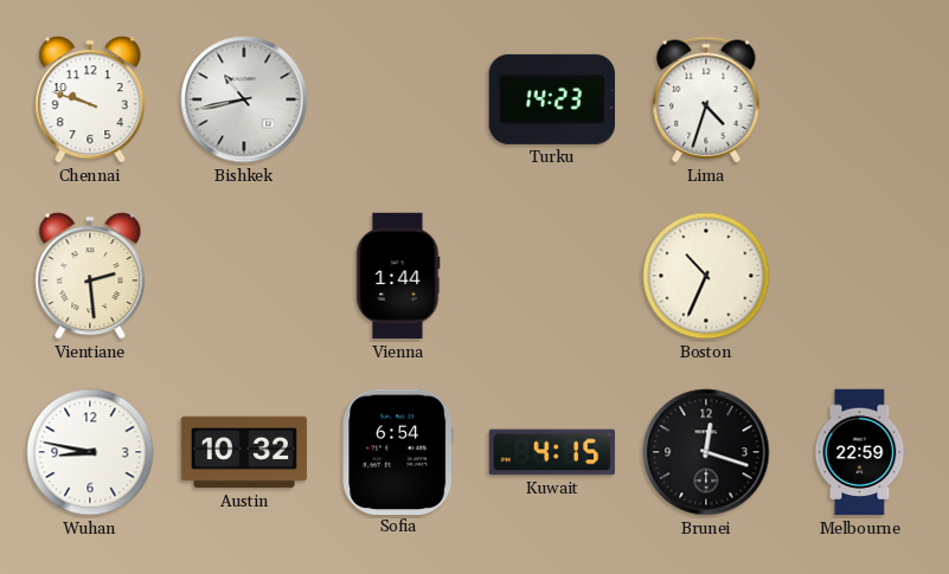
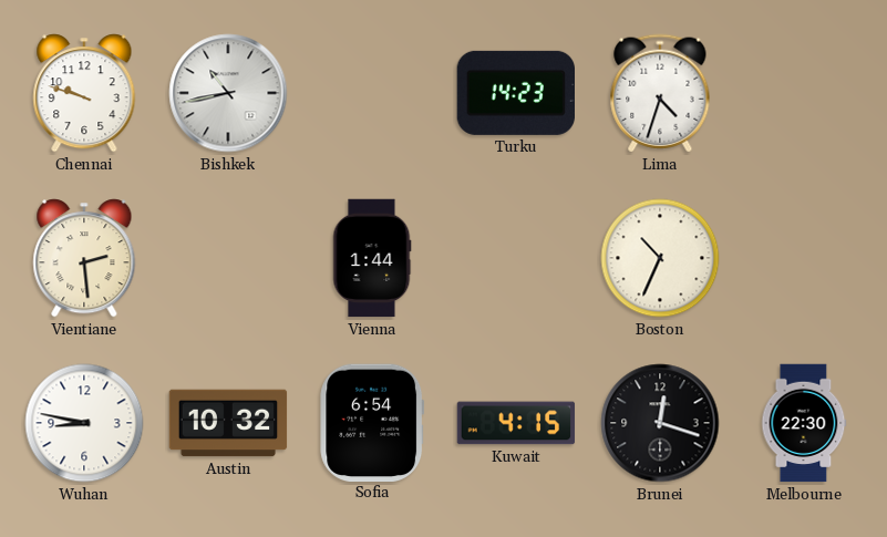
Melbourne: 22:59 -> 22:30
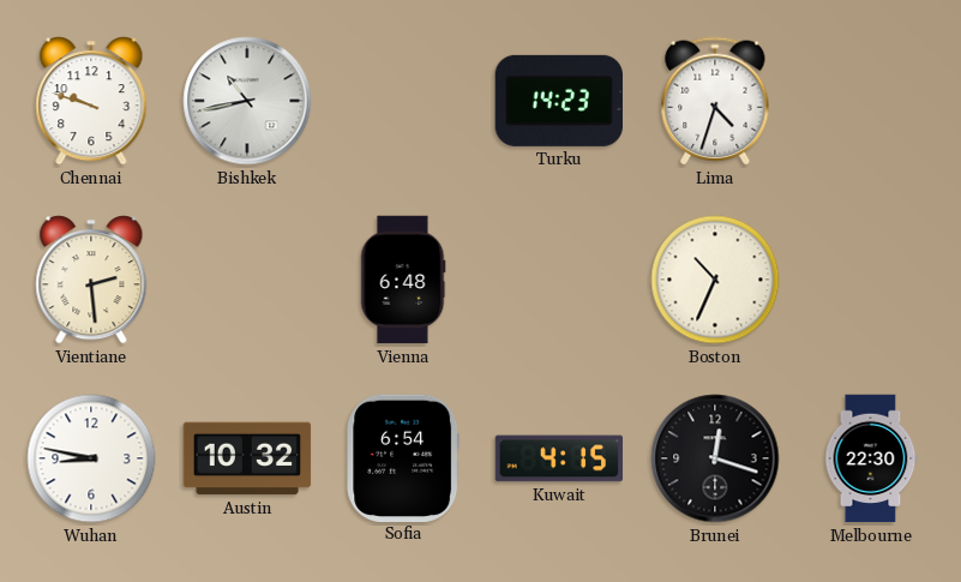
Vienna: 1:44 -> 6:48
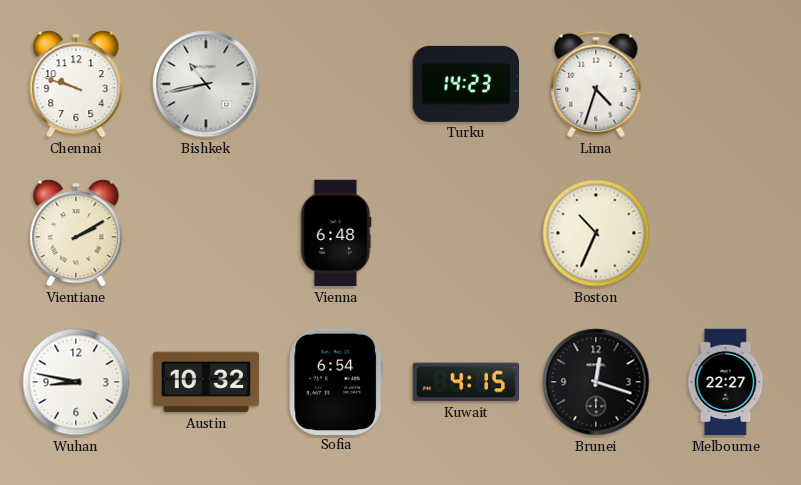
Vientiane: 2:29 -> 2:10
Melbourne: 22:30 -> 22:27
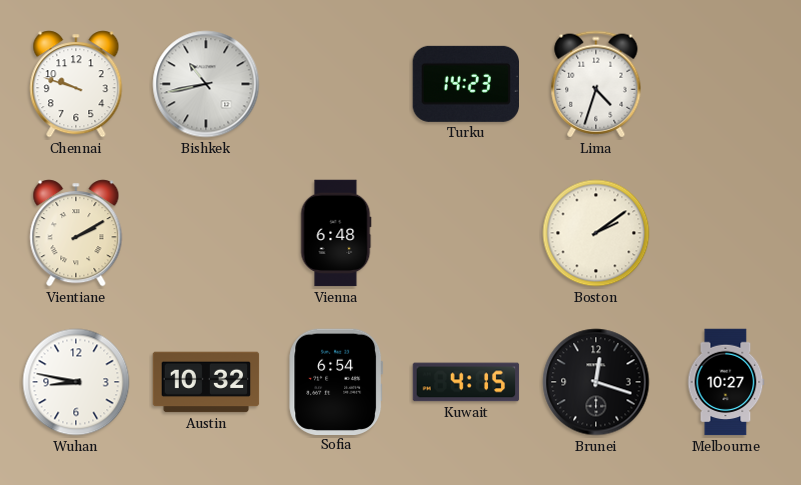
Boston: 10:34 -> 2:09
Melbourne: 22:27 -> 10:27
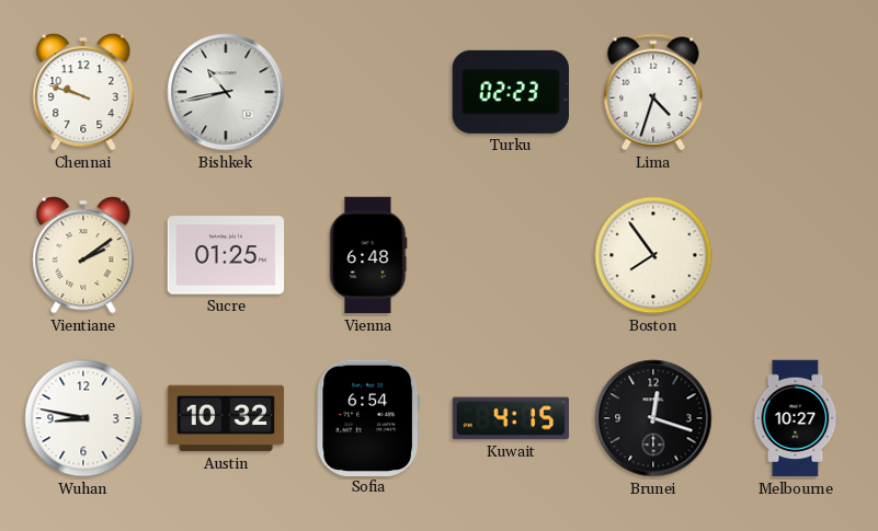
Turku: 14:23 -> 02:23
Vientiane: 2:10 -> 2:09
Sucre: none -> 01:25
Boston: 2:09 -> 7:54
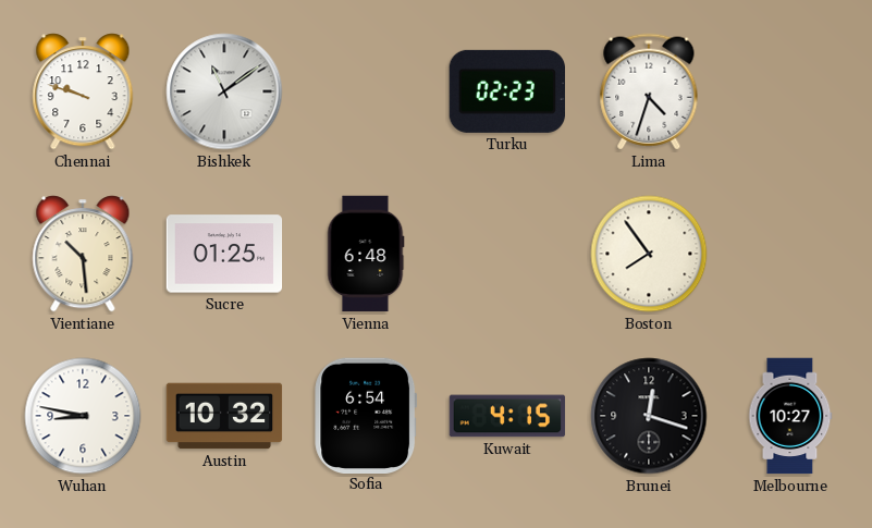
Bishkek: 10:43 -> 11:09
Vientiane: 2:09 -> 10:29
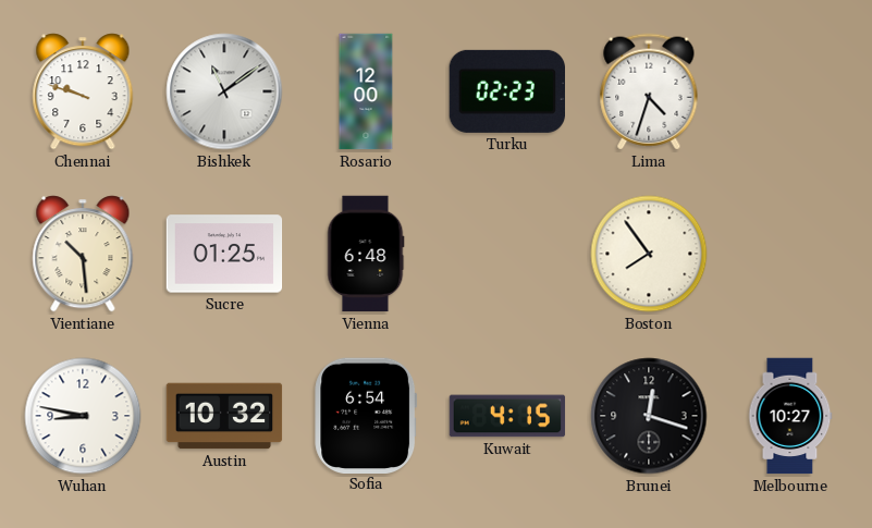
Rosario: none -> 12:00
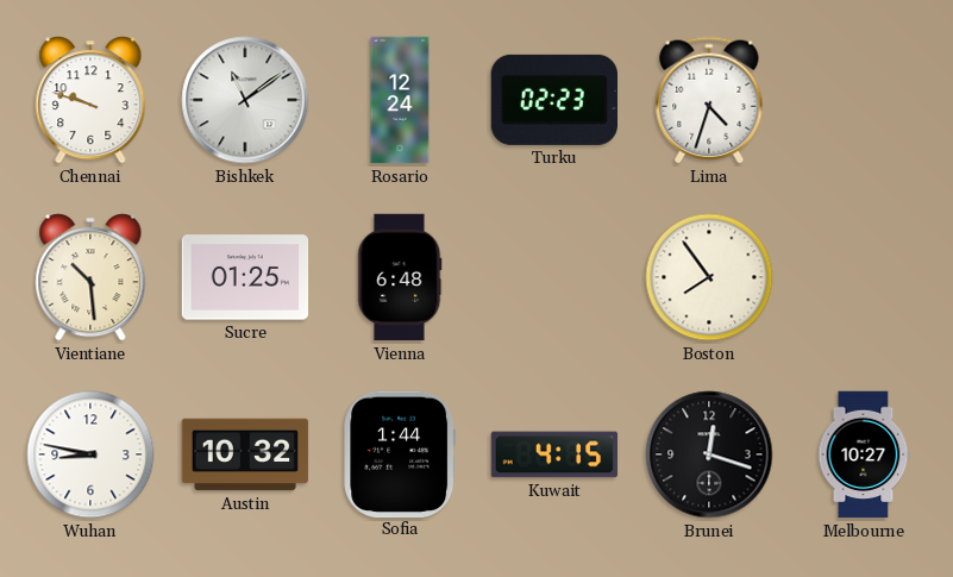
Rosario: 12:00 -> 12:24
Sofia: 6:54 -> 1:44
